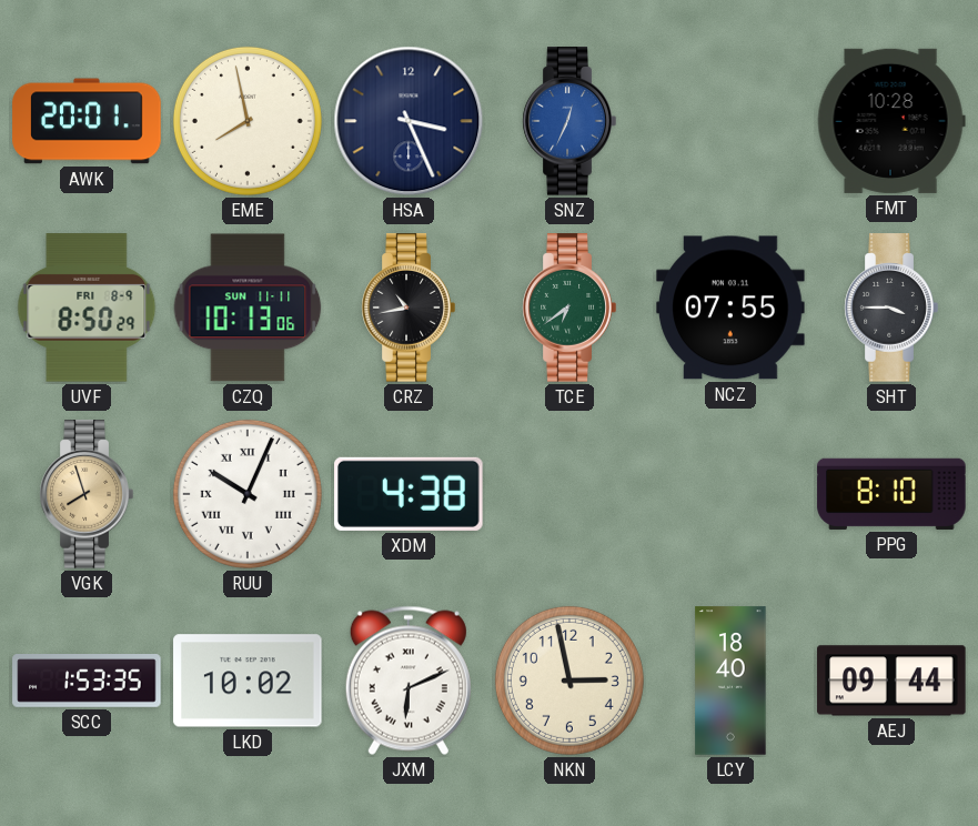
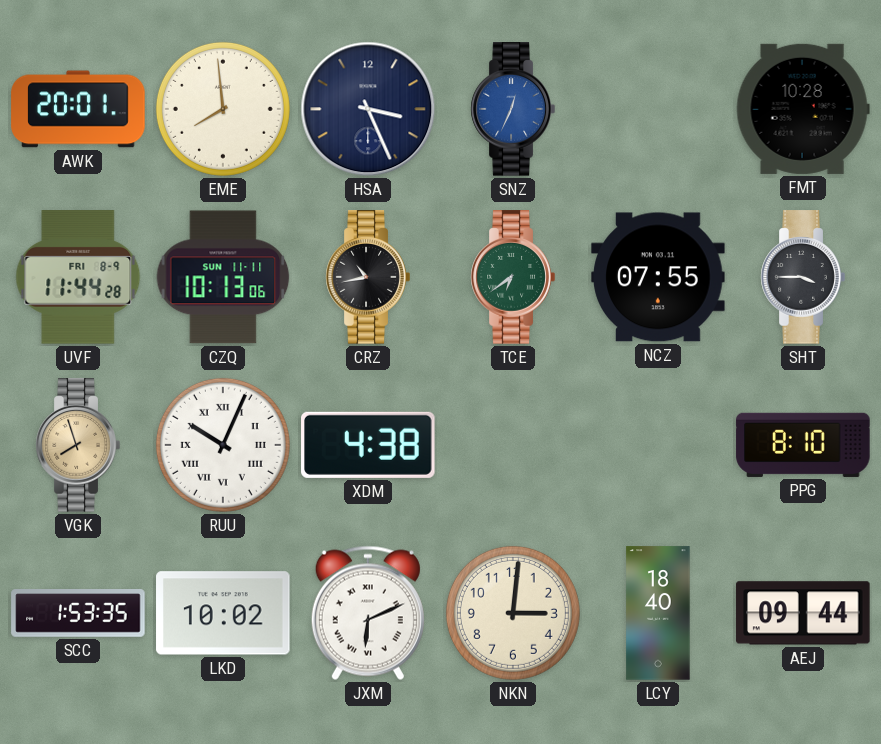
EME: 7:58 -> 7:59
UVF: 8:50 -> 11:44
NKN: 2:58 -> 3:01
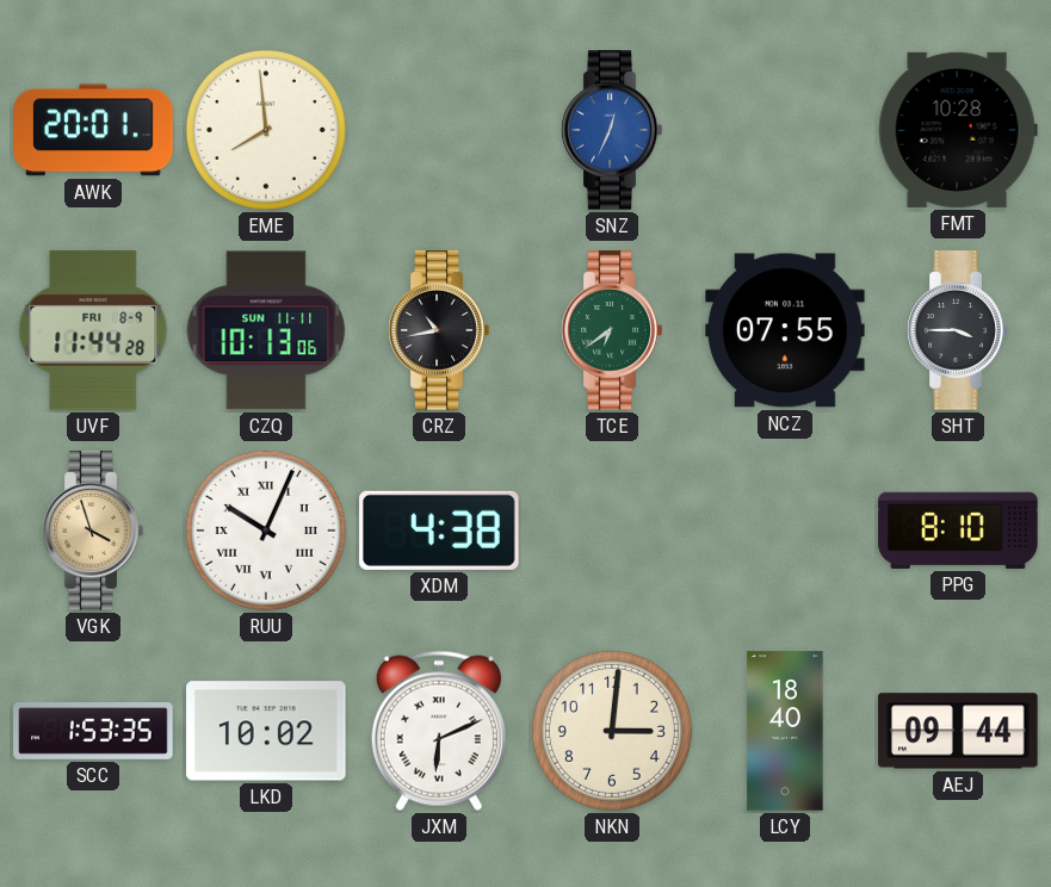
HSA: 3:26 -> none
VGK: 7:57 -> 3:57
